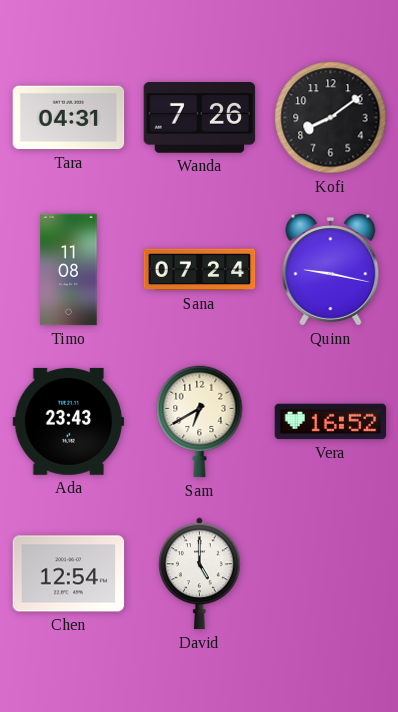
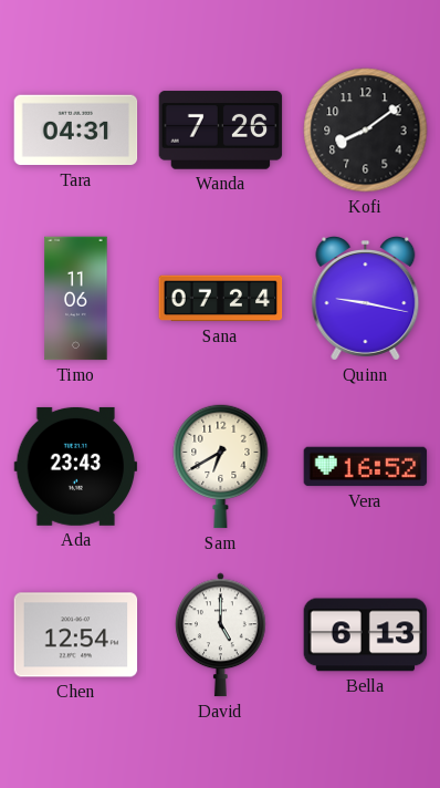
Timo: 11:08 -> 11:06
Bella: none -> 6:13
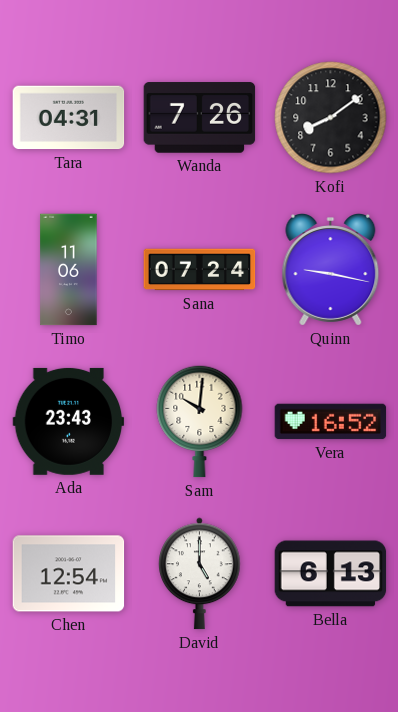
Sam: 6:40 -> 10:01
